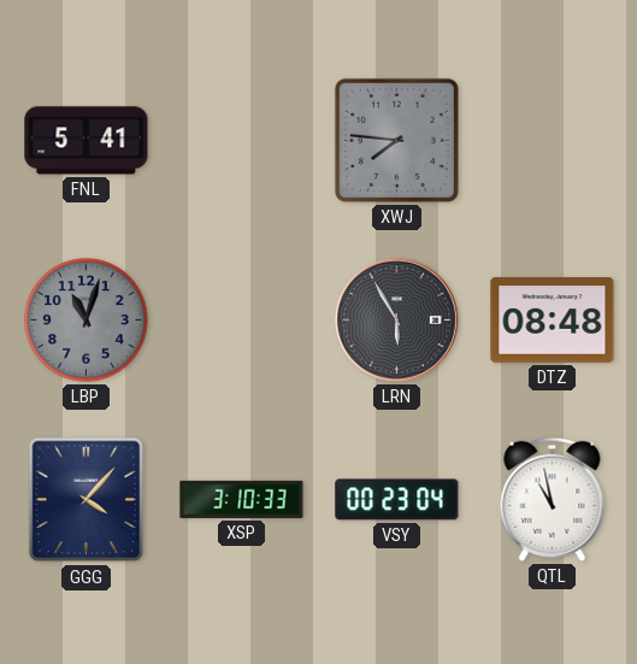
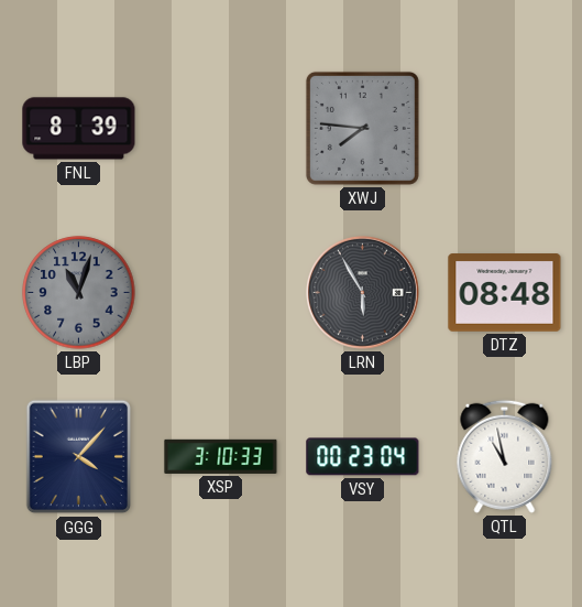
FNL: 5:41 -> 8:39
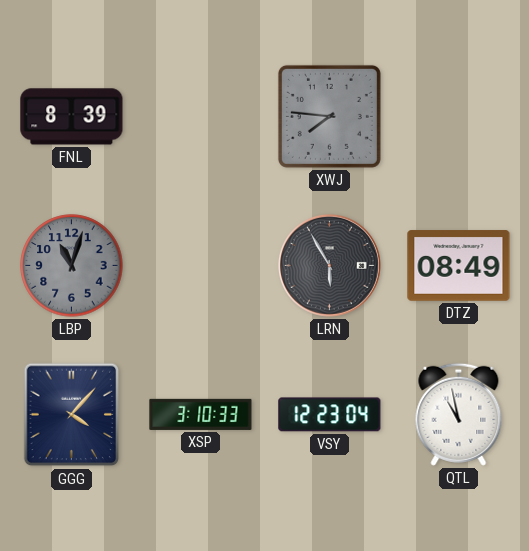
DTZ: 08:48 -> 08:49
VSY: 00:23 -> 12:23
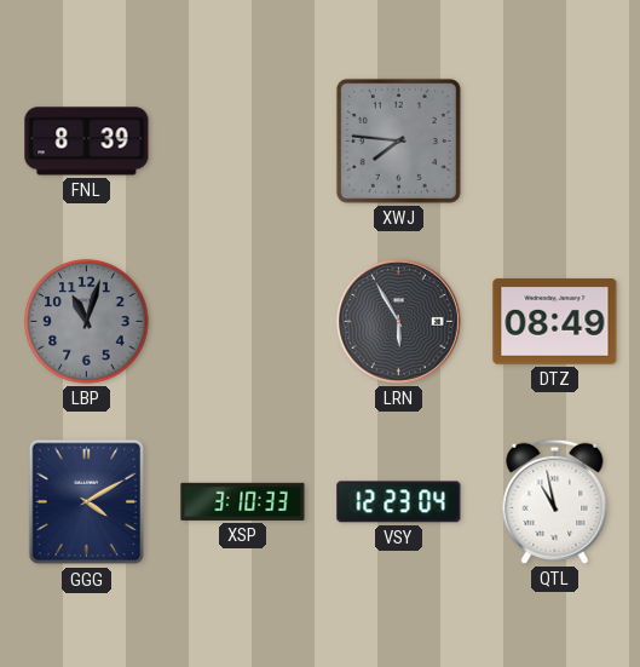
GGG: 4:07 -> 4:10
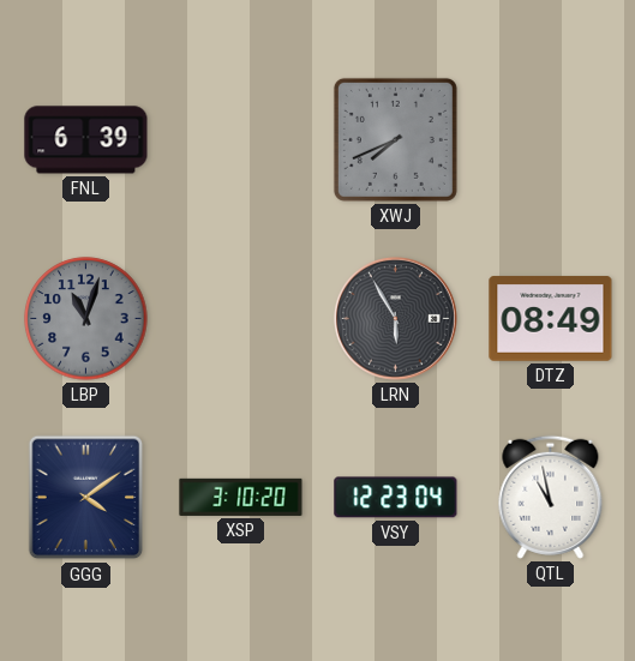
FNL: 8:39 -> 6:39
XWJ: 7:46 -> 7:41
GGG: 4:10 -> 4:09
XSP: 3:10:33 -> 3:10:20
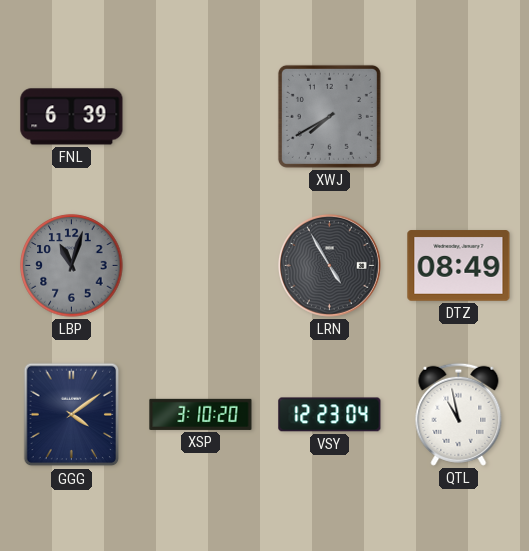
XWJ: 7:41 -> 7:40
LRN: 5:55 -> 4:55
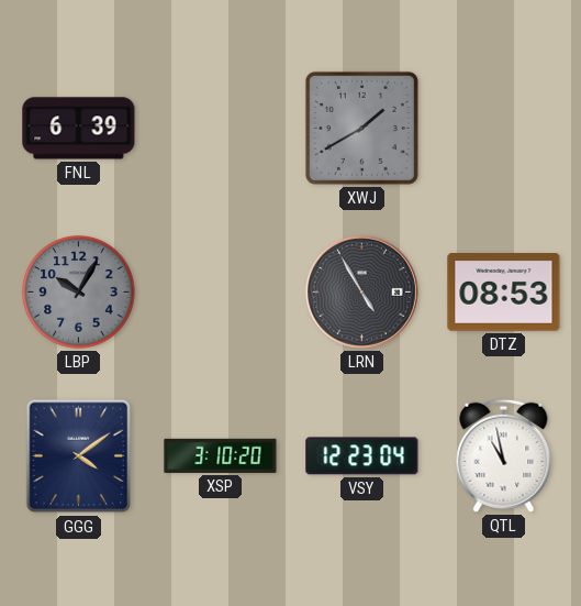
XWJ: 7:40 -> 1:40
LBP: 11:03 -> 10:05
DTZ: 08:49 -> 08:53
